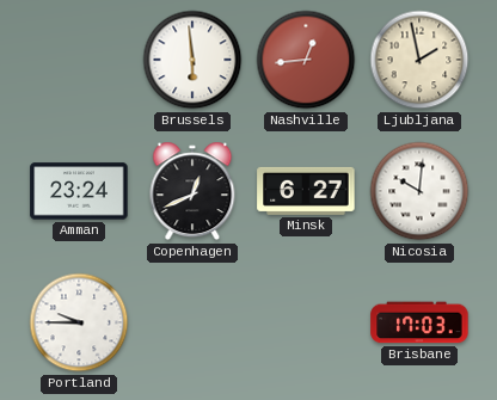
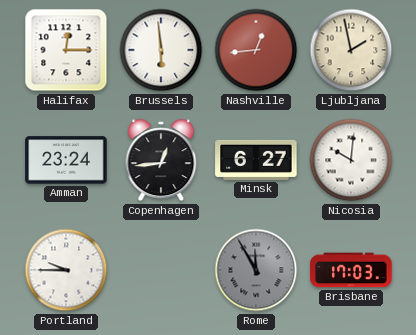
Halifax: none -> 12:15
Copenhagen: 12:41 -> 12:44
Rome: none -> 11:55
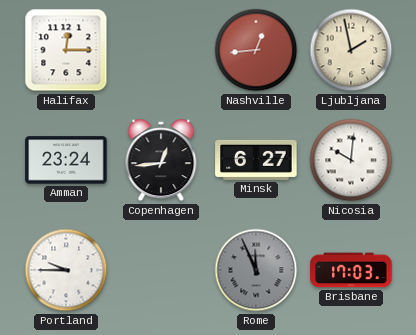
Brussels: 5:59 -> none
Rome: 11:55 -> 11:56
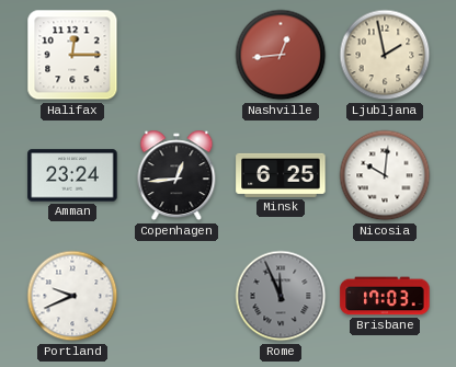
Minsk: 6:27 -> 6:25
Portland: 9:45 -> 9:41
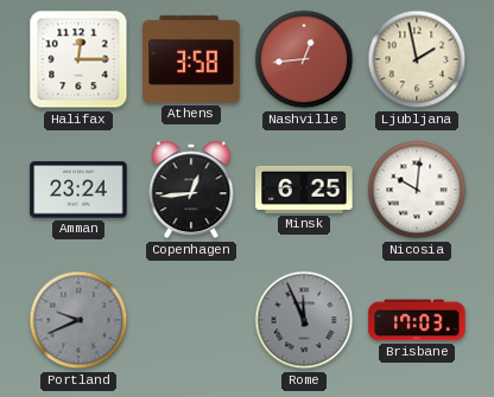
Athens: none -> 3:58
Portland dial: white -> grey
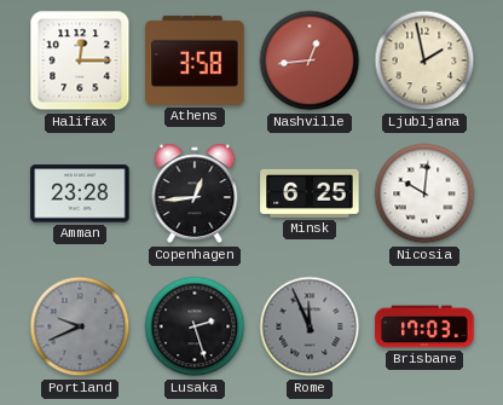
Amman: 23:24 -> 23:28
Lusaka: none -> 2:27
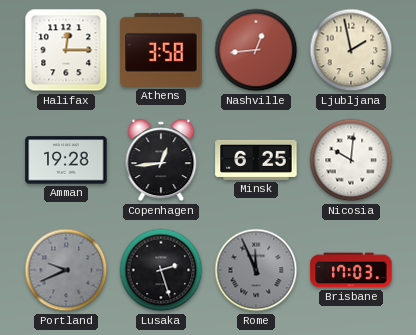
Amman: 23:28 -> 19:28
